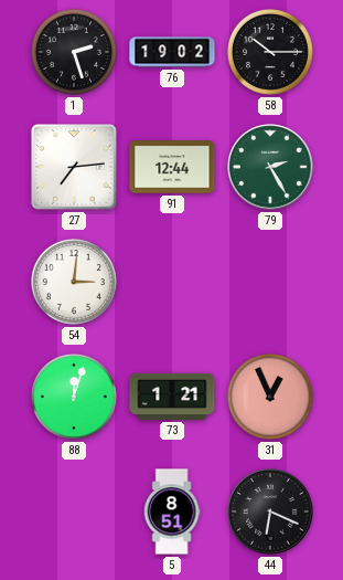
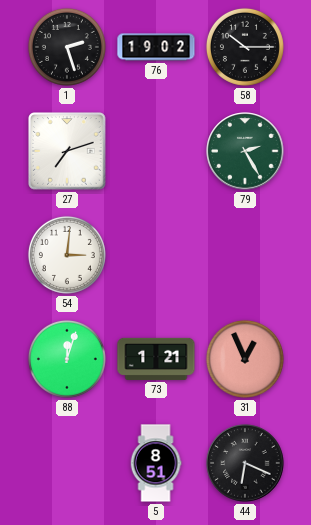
27: 7:14 -> 7:12
91: 12:44 -> none
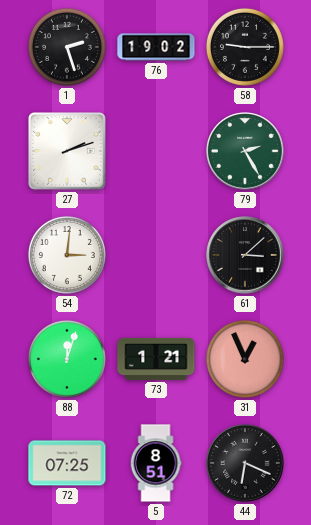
58: 10:15 -> 9:15
27: 7:12 -> 2:12
61: none -> 3:08
72: none -> 07:25
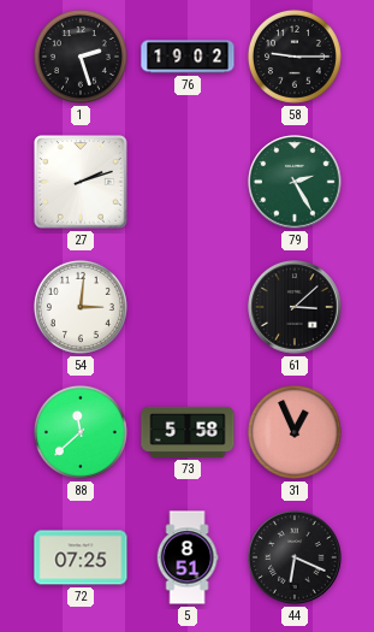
88: 12:03 -> 11:38
73: 1:21 -> 5:58
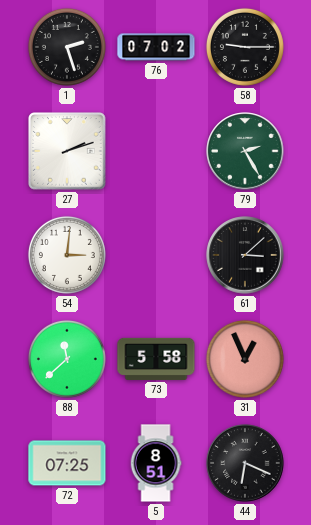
76: 19:02 -> 07:02
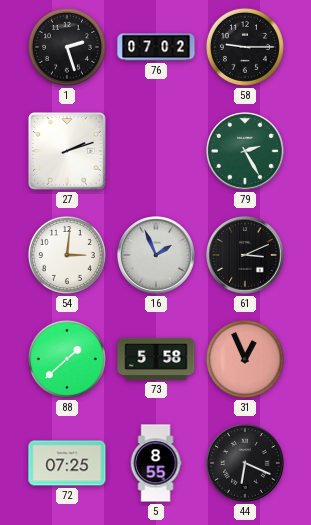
16: none -> 1:56
61: 3:08 -> 3:11
88: 11:38 -> 1:38
5: 8:51 -> 8:55
